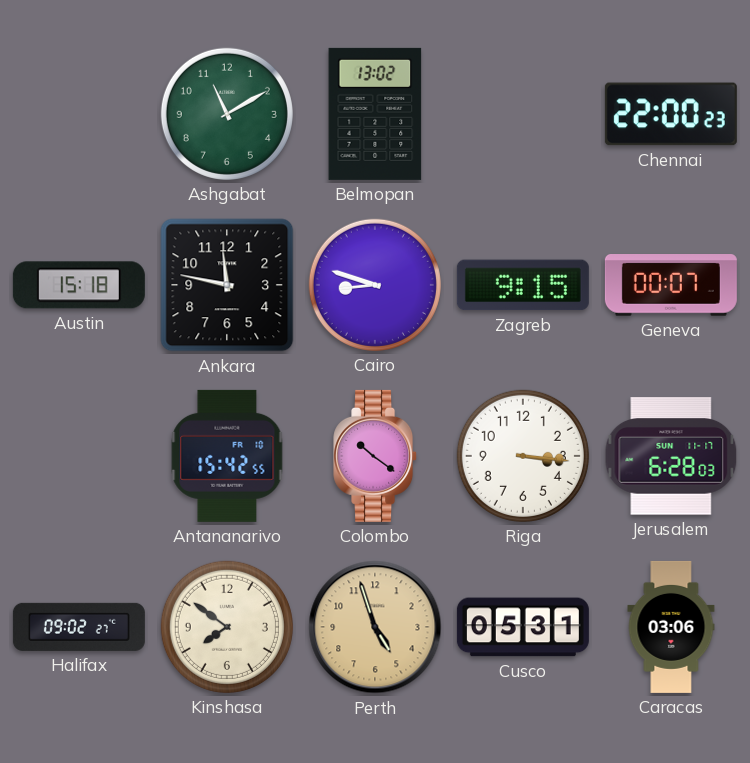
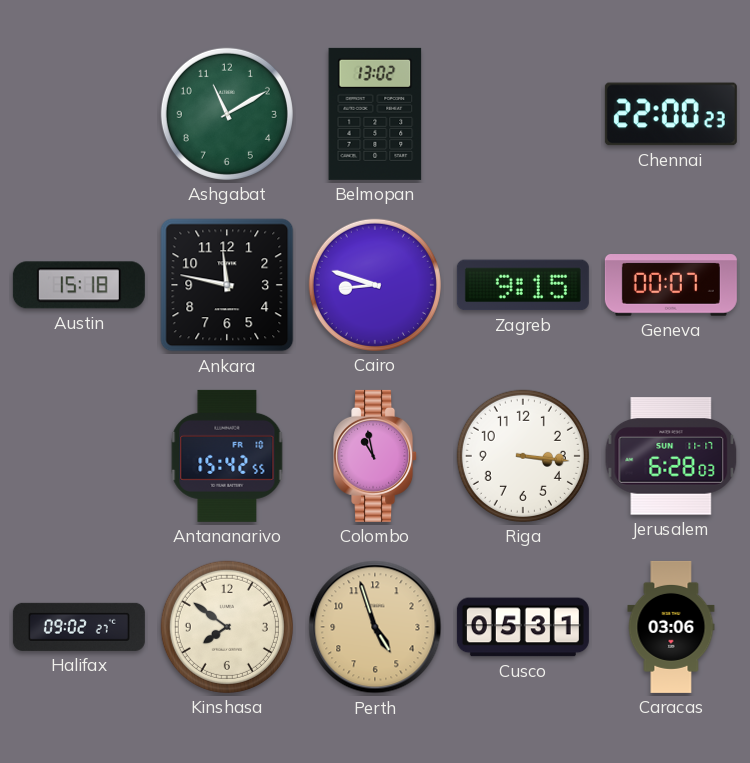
Colombo: 10:21 -> 10:58
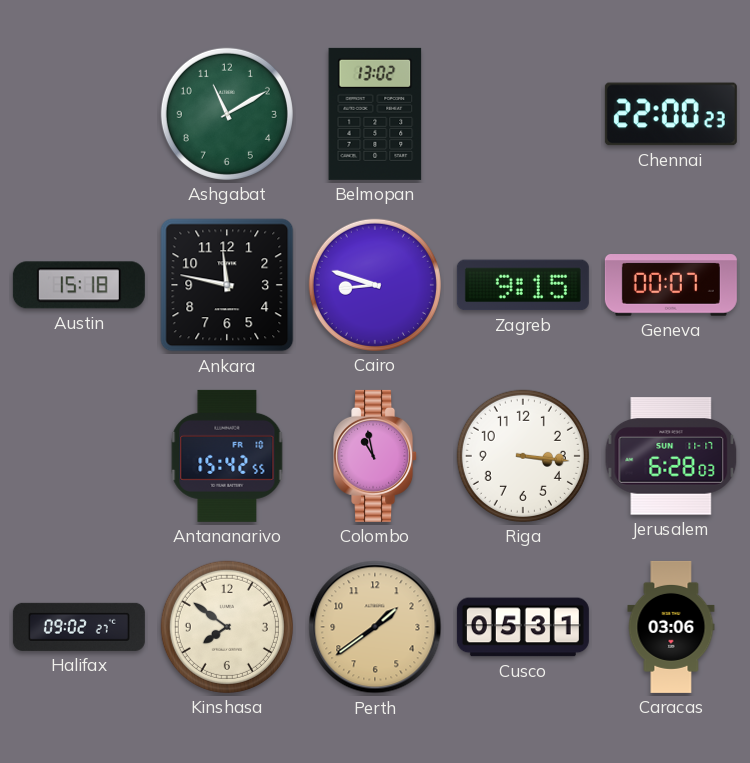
Perth: 4:57 -> 1:39
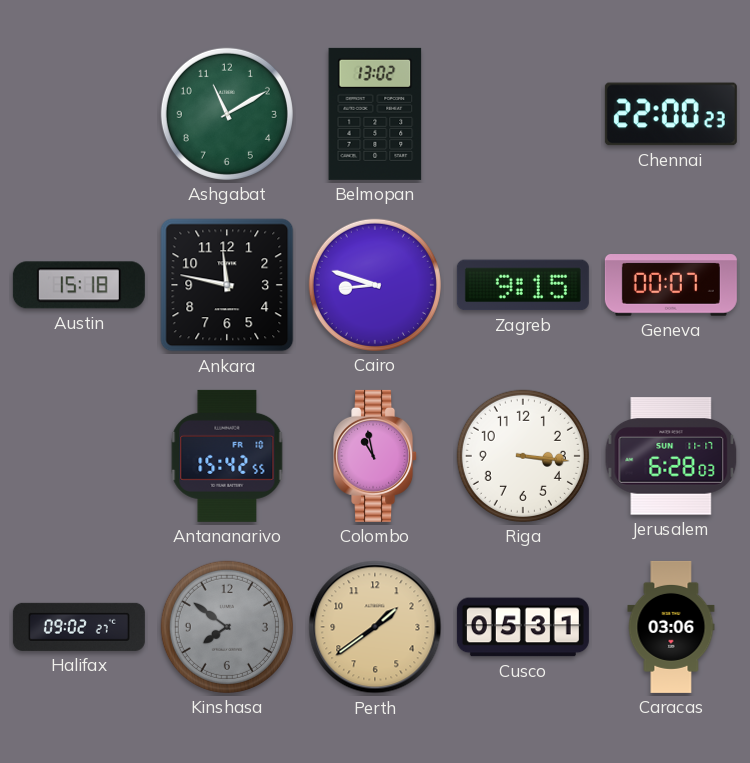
Kinshasa dial: cream -> grey
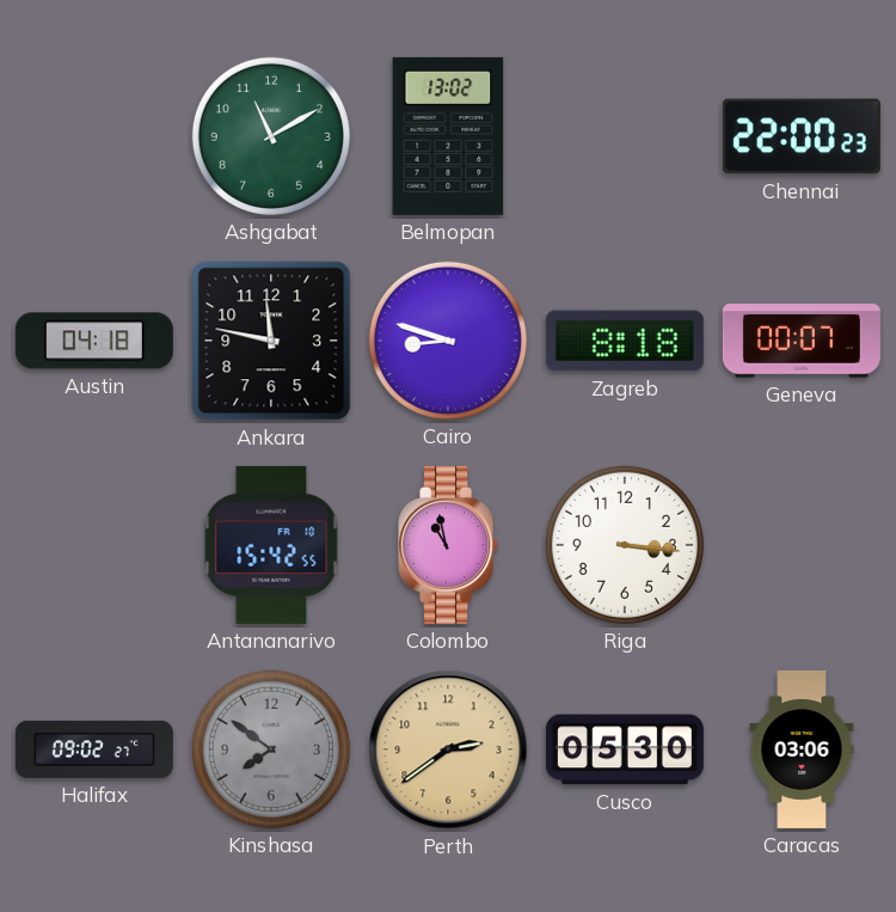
Austin: 15:18 -> 04:18
Zagreb: 9:15 -> 8:18
Jerusalem: 6:28 -> none
Perth: 1:39 -> 2:39
Cusco: 05:31 -> 05:30
